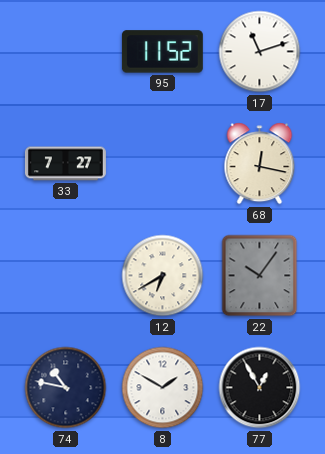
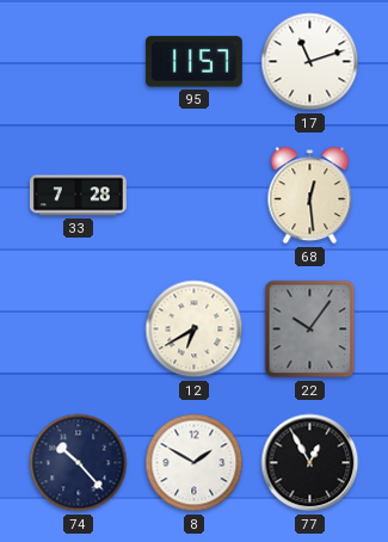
95: 11:52 -> 11:57
33: 7:27 -> 7:28
68: 12:17 -> 12:29
74: 10:47 -> 10:23
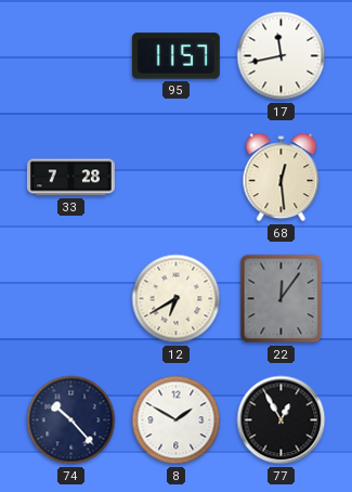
17: 11:12 -> 11:43
22: 10:06 -> 12:06
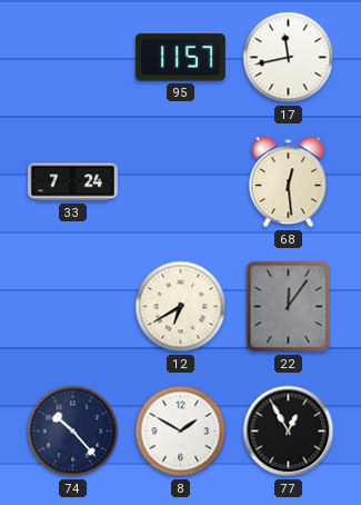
33: 7:28 -> 7:24
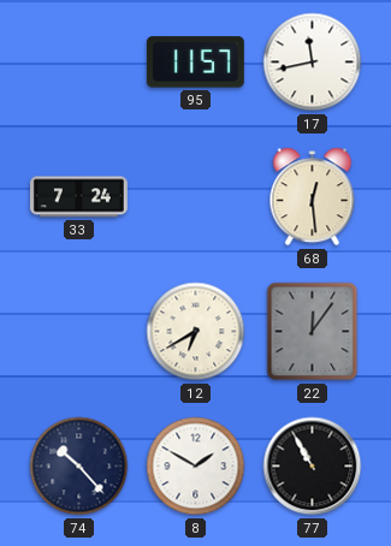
77: 12:55 -> 10:55
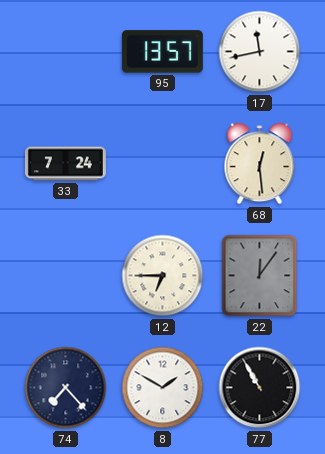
95: 11:57 -> 13:57
12: 6:40 -> 6:45
74: 10:23 -> 7:23
